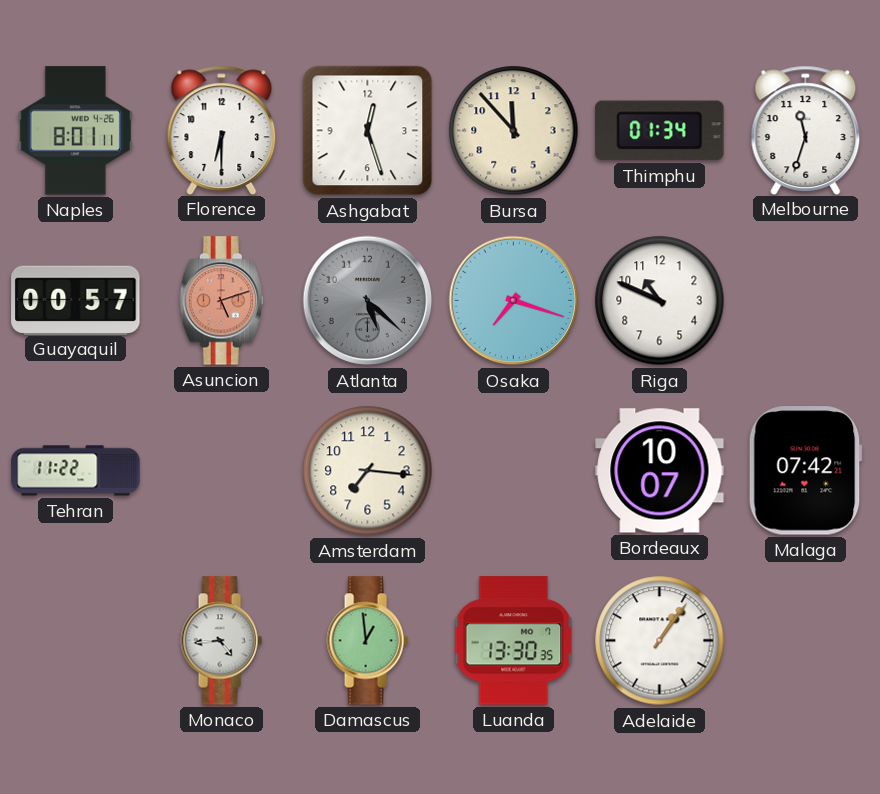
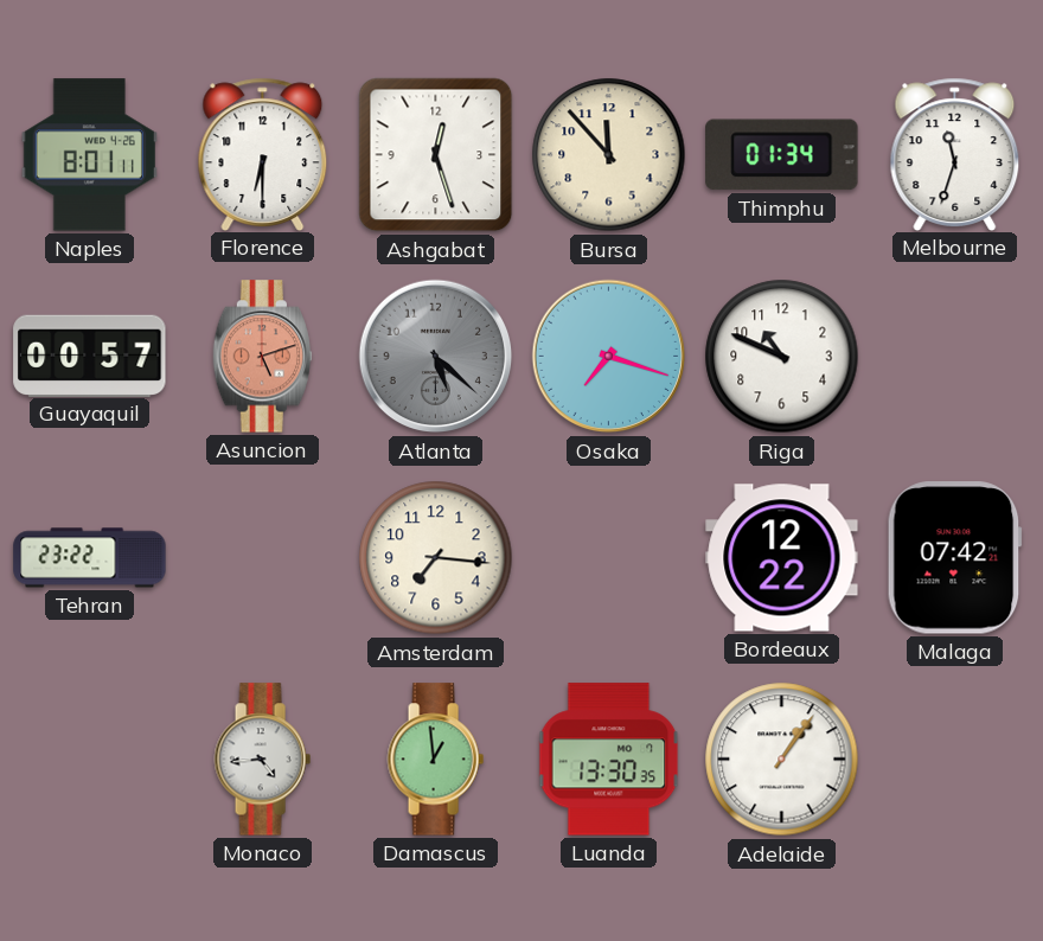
Tehran: 11:22 -> 23:22
Bordeaux: 10:07 -> 12:22
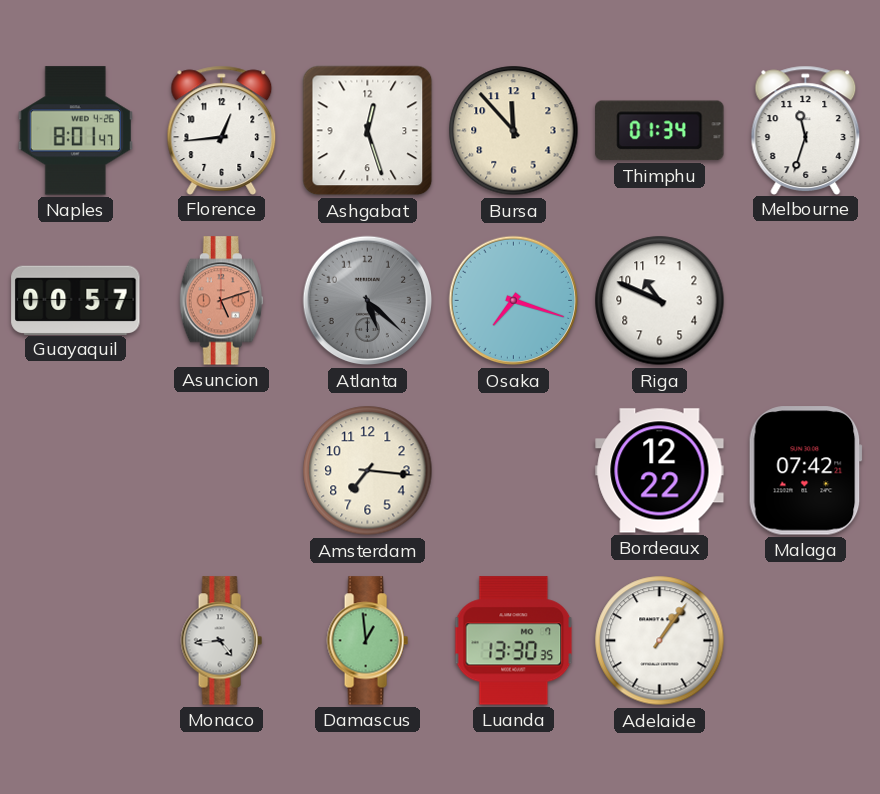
Naples: 8:01:11 -> 8:01:47
Florence: 6:30 -> 12:44
Tehran: 23:22 -> none
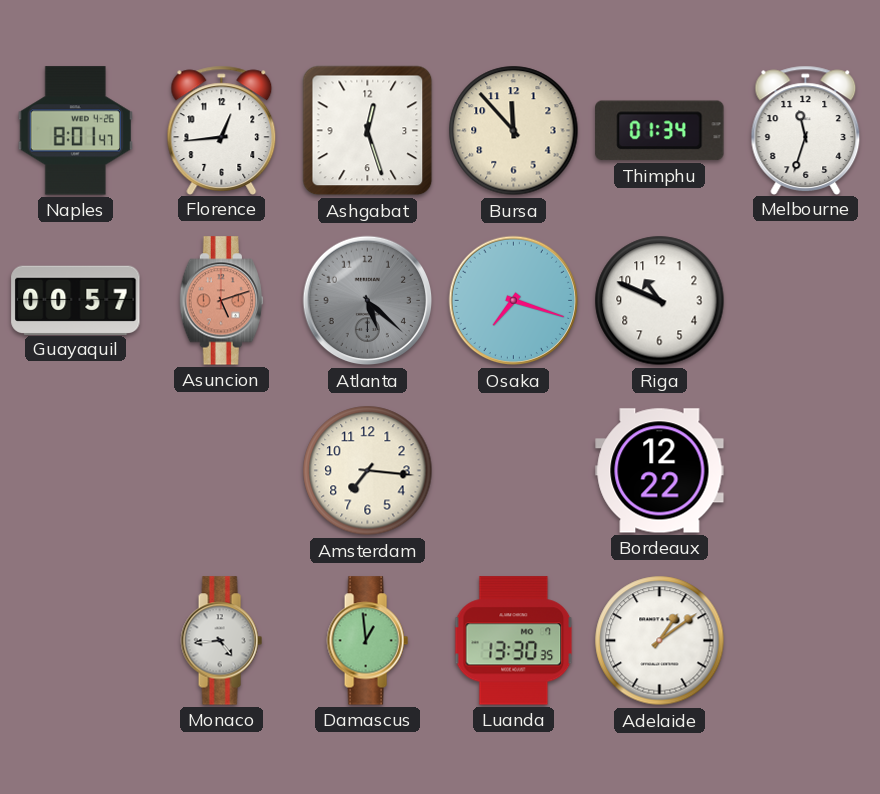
Malaga: 07:42 -> none
Adelaide: 1:06 -> 1:09
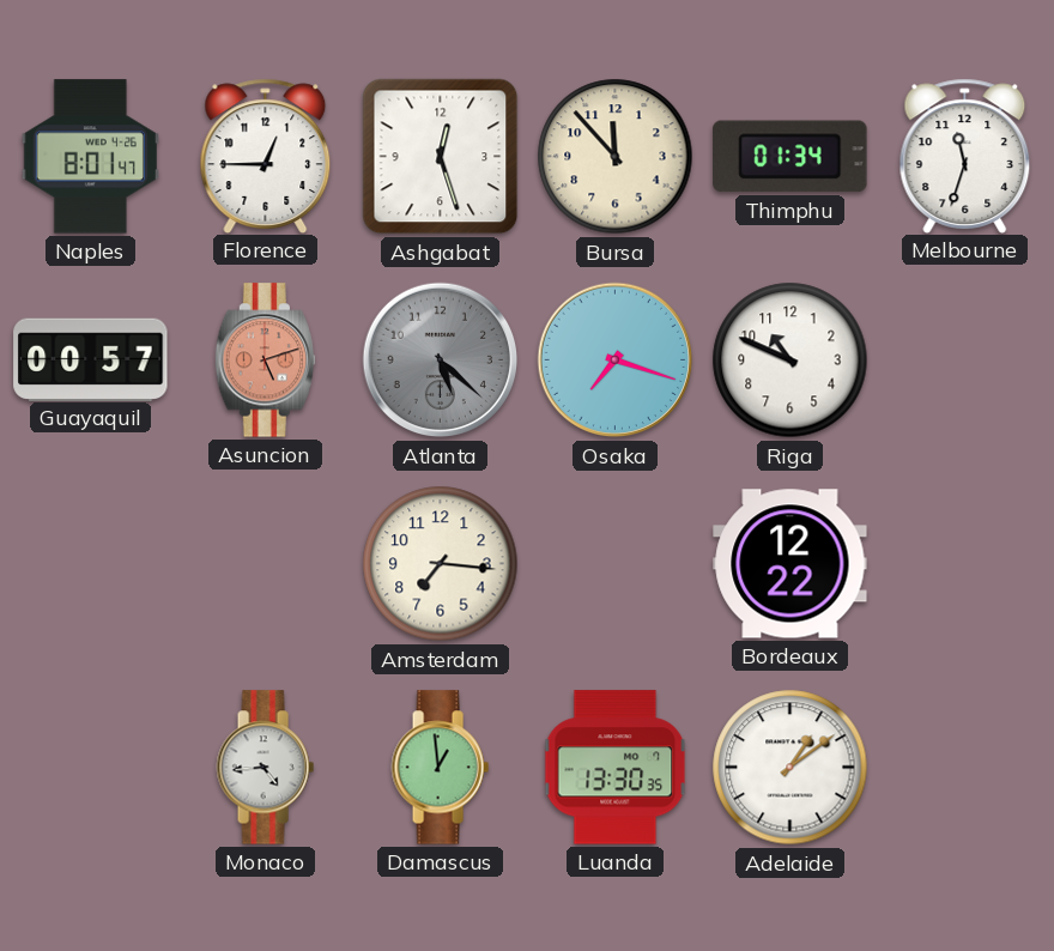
Florence: 12:44 -> 12:45
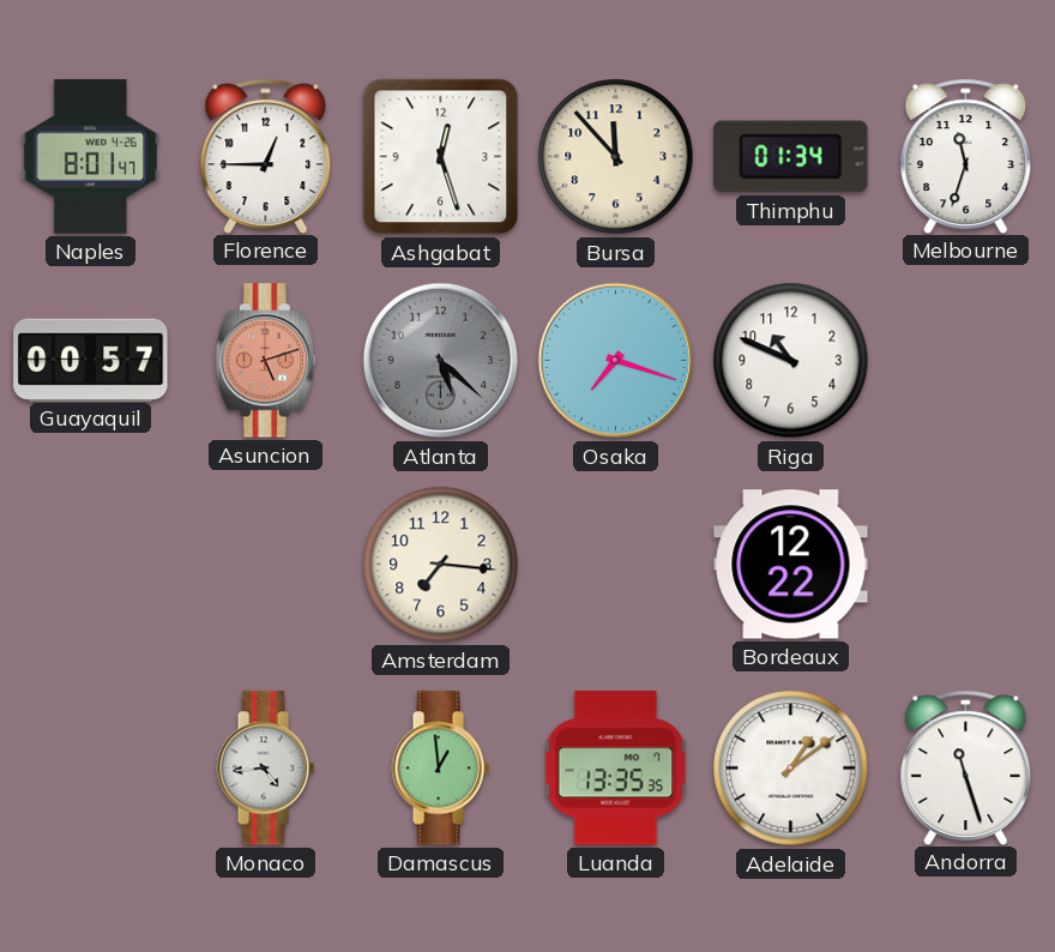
Luanda: 13:30 -> 13:35
Andorra: none -> 11:27
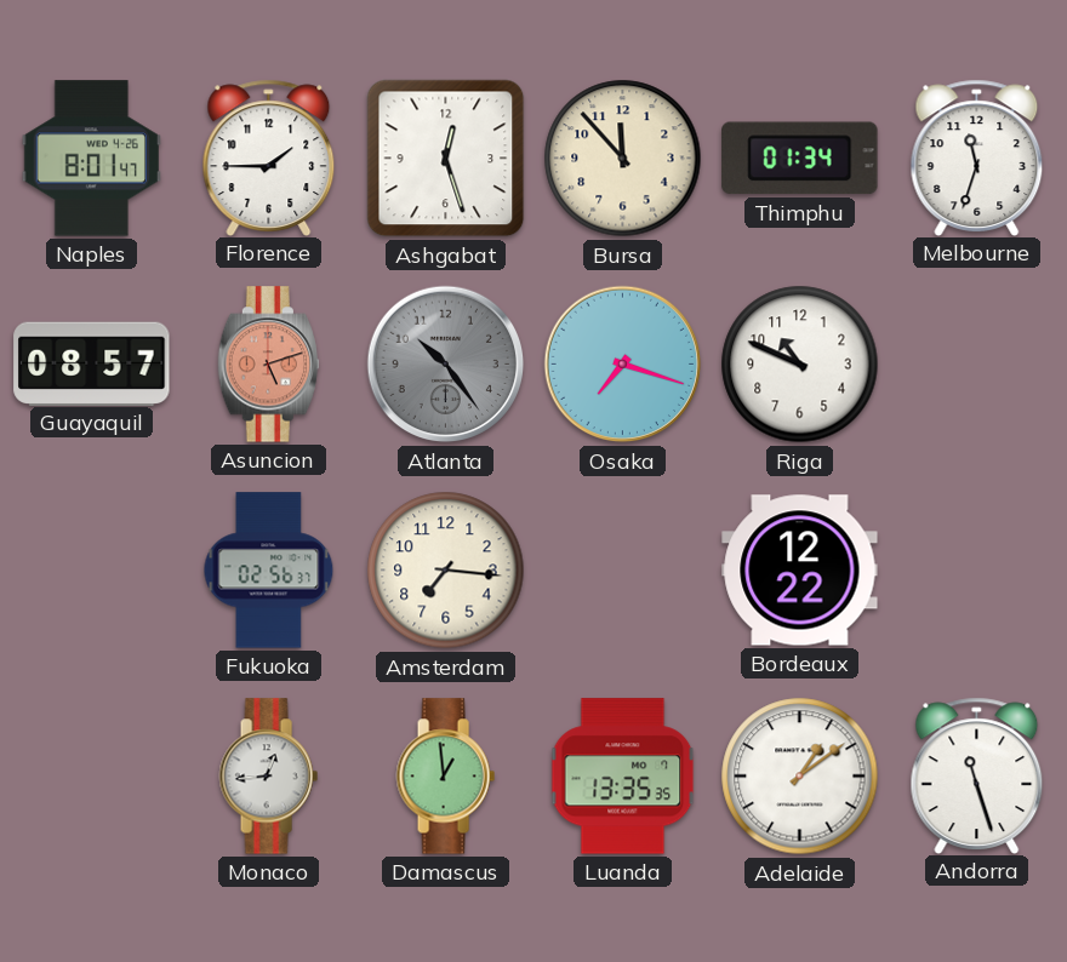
Florence: 12:45 -> 1:45
Guayaquil: 00:57 -> 08:57
Atlanta: 5:22 -> 10:24
Fukuoka: none -> 02:56
Monaco: 4:44 -> 12:44
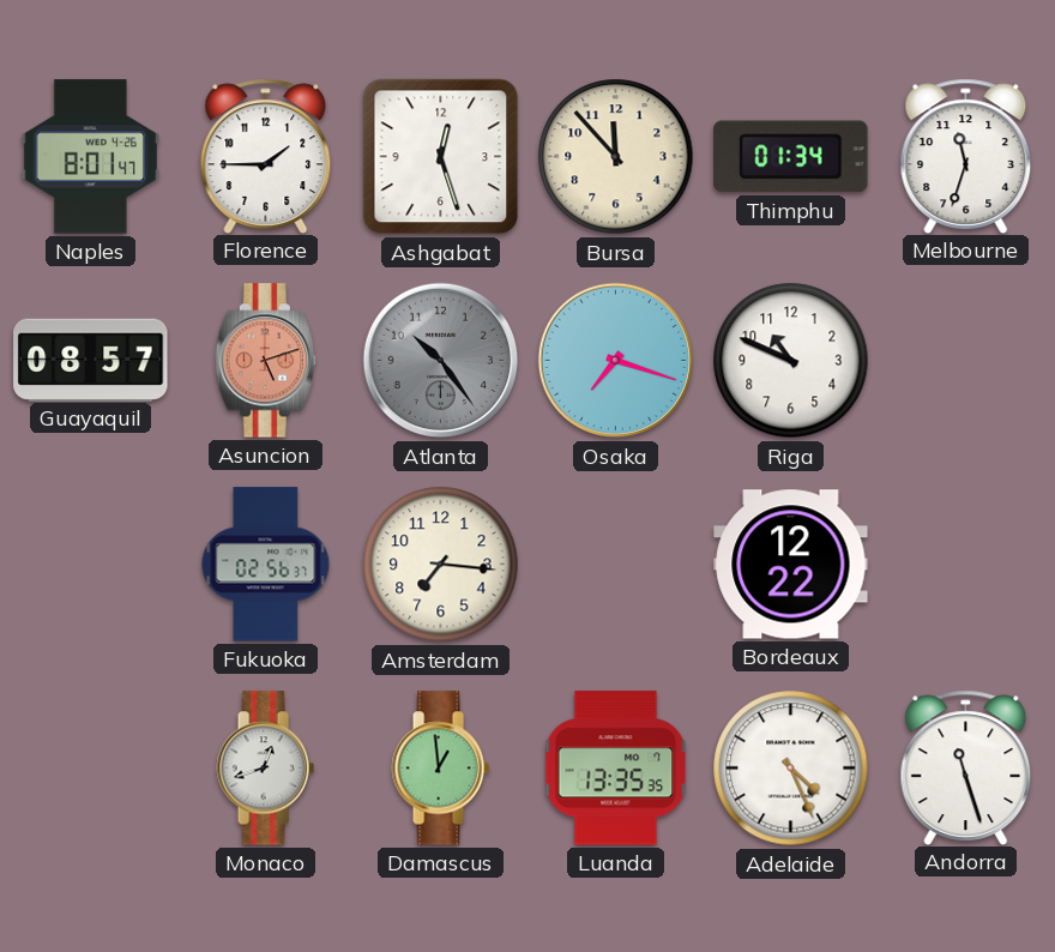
Monaco: 12:44 -> 12:42
Adelaide: 1:09 -> 4:26
